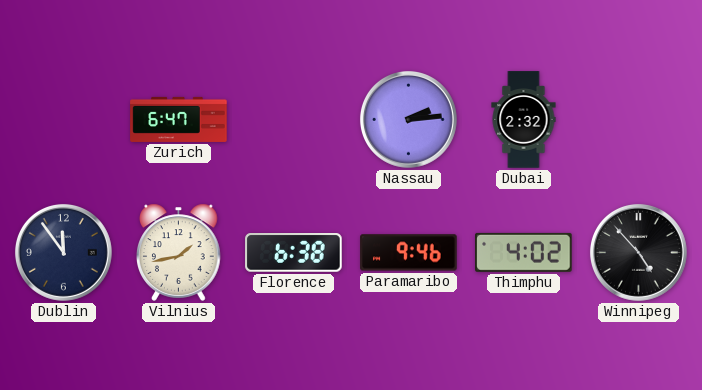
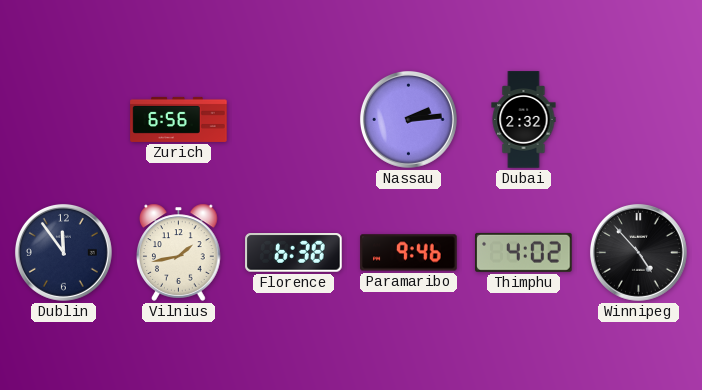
Zurich: 6:47 -> 6:56
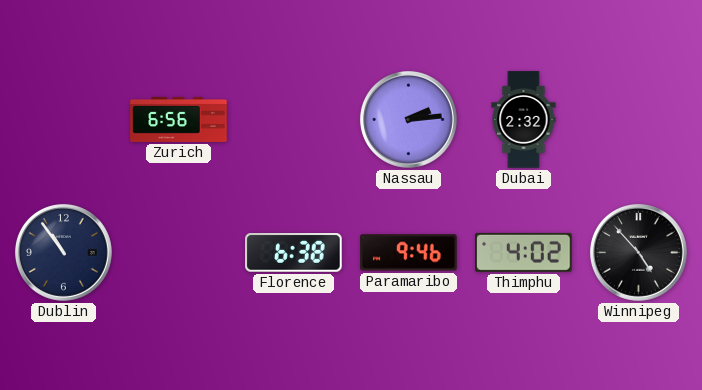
Dublin: 11:54 -> 10:54
Vilnius: 1:43 -> none
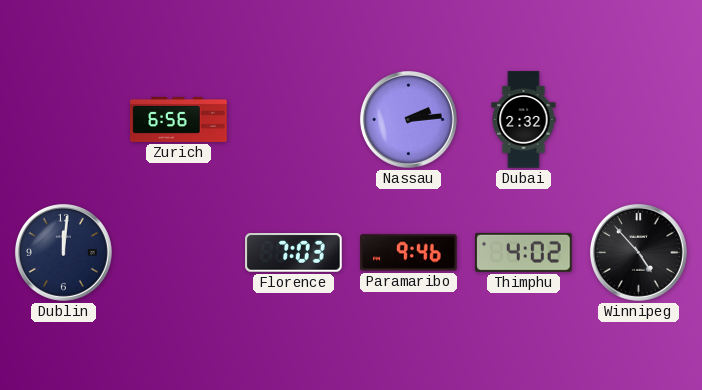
Dublin: 10:54 -> 12:01
Florence: 6:38 -> 7:03
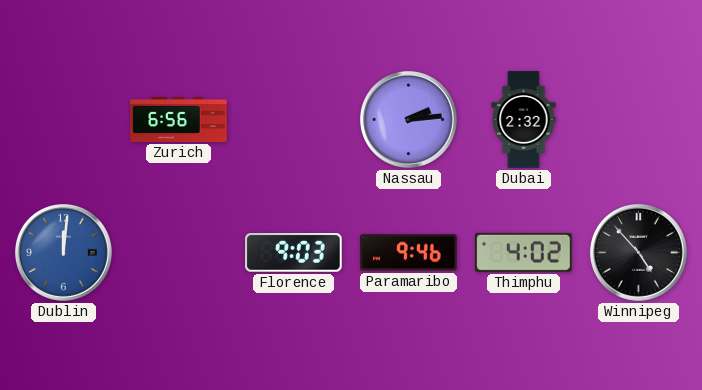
Dublin dial: navy -> blue
Florence: 7:03 -> 9:03
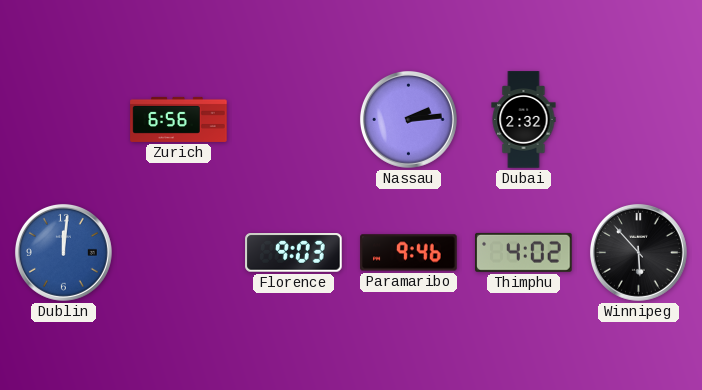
Winnipeg: 4:53 -> 5:53
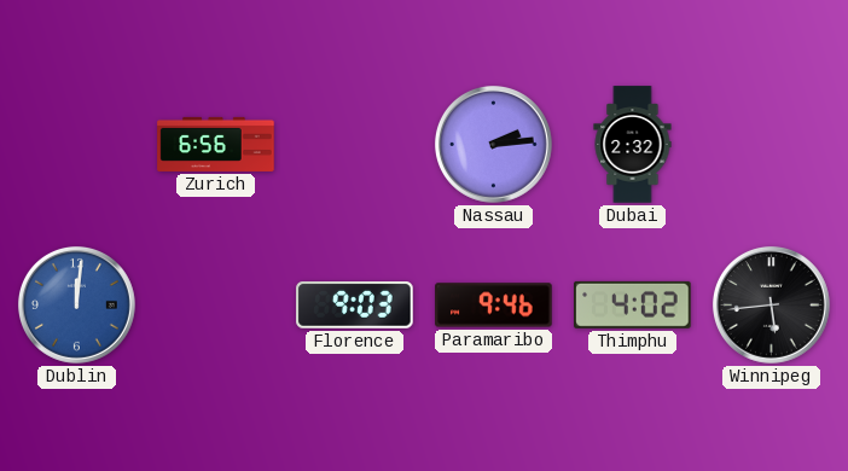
Winnipeg: 5:53 -> 5:44
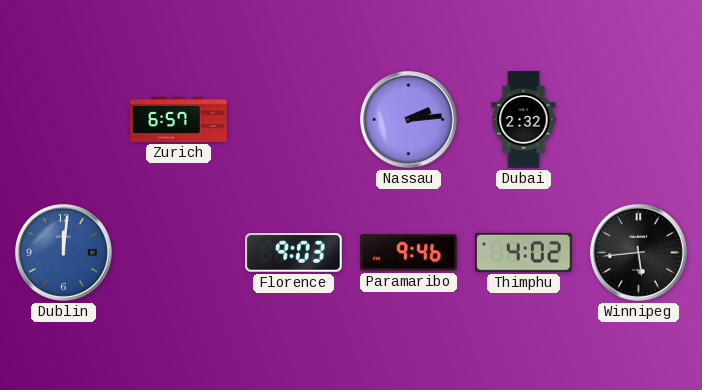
Zurich: 6:56 -> 6:57
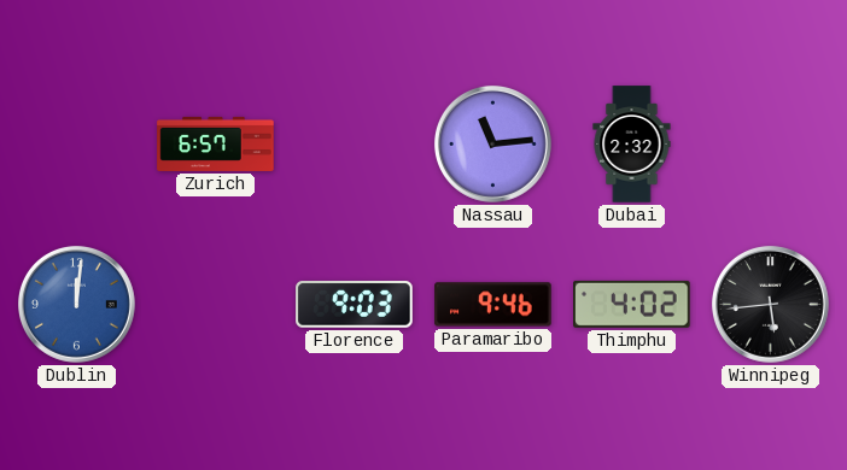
Nassau: 2:14 -> 11:14
